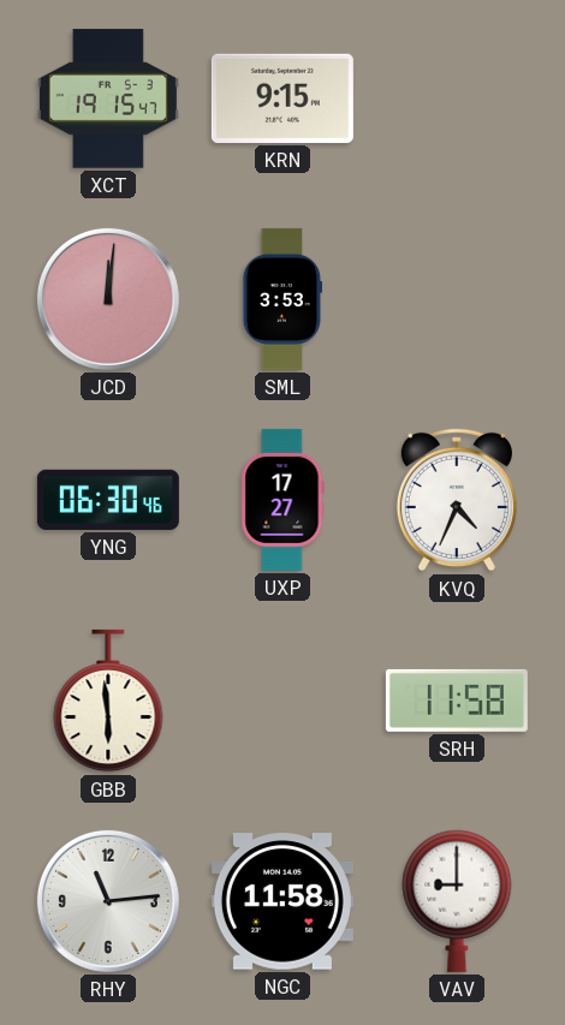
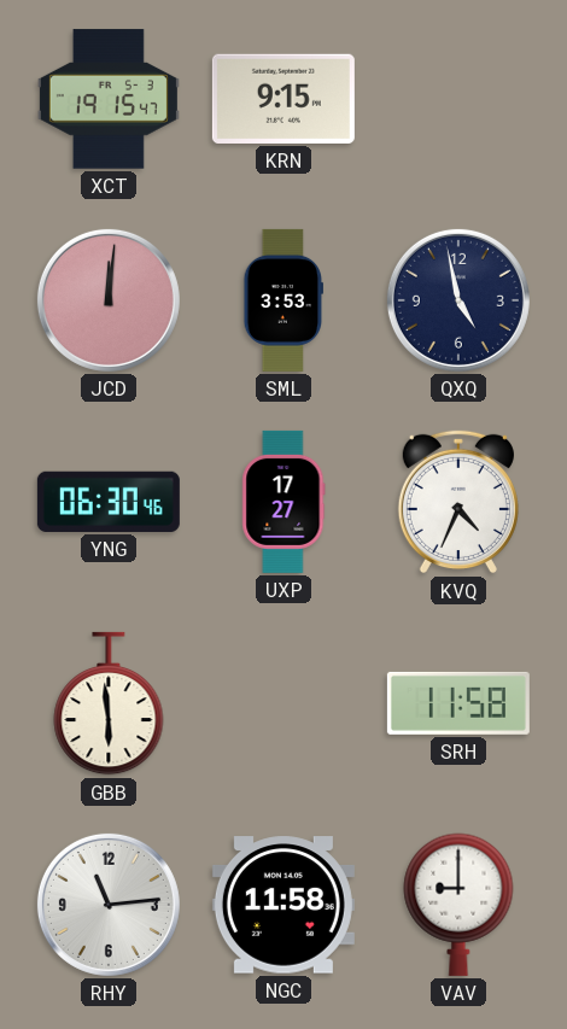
QXQ: none -> 4:58
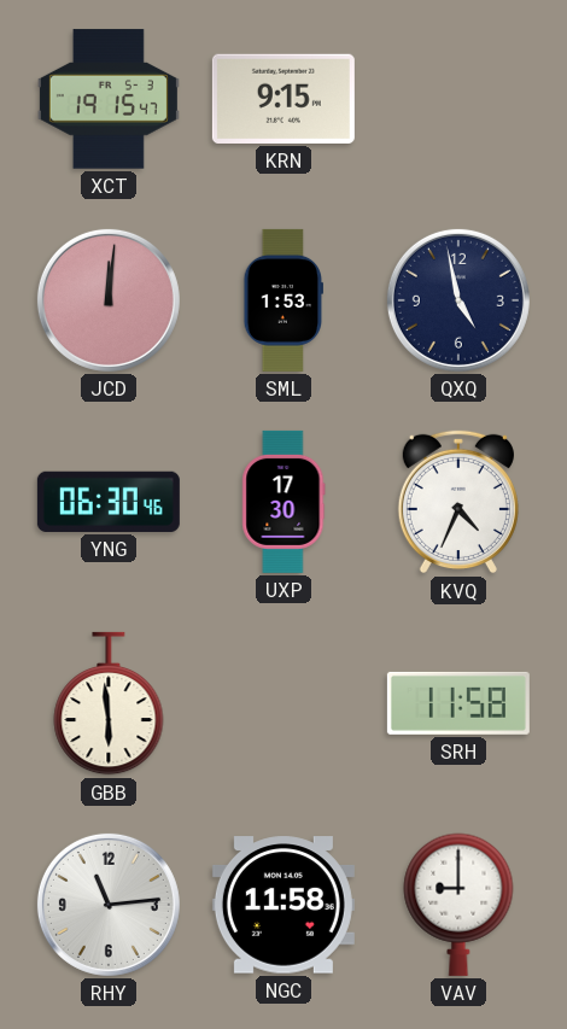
SML: 3:53 -> 1:53
UXP: 17:27 -> 17:30
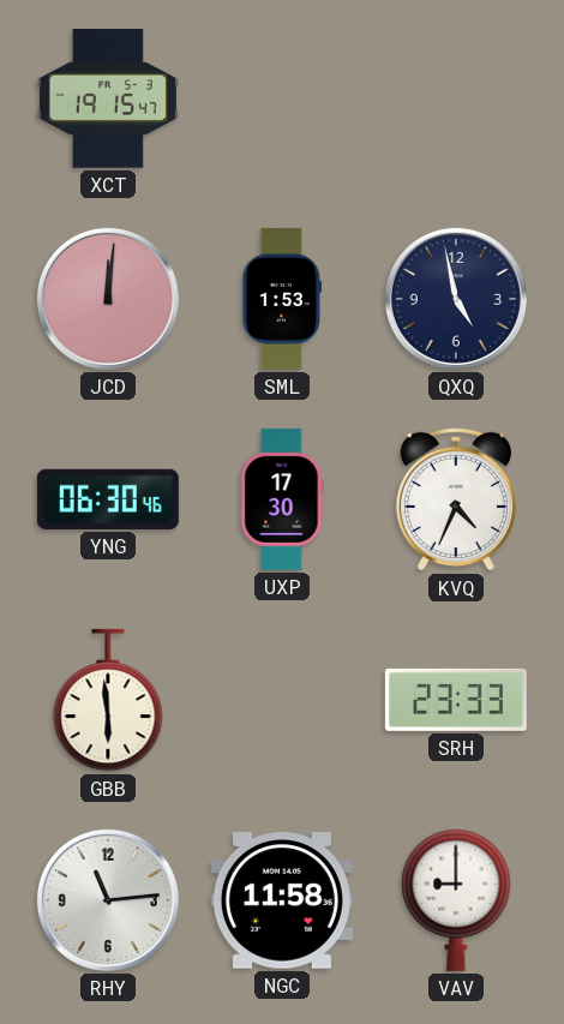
KRN: 9:15 -> none
SRH: 11:58 -> 23:33
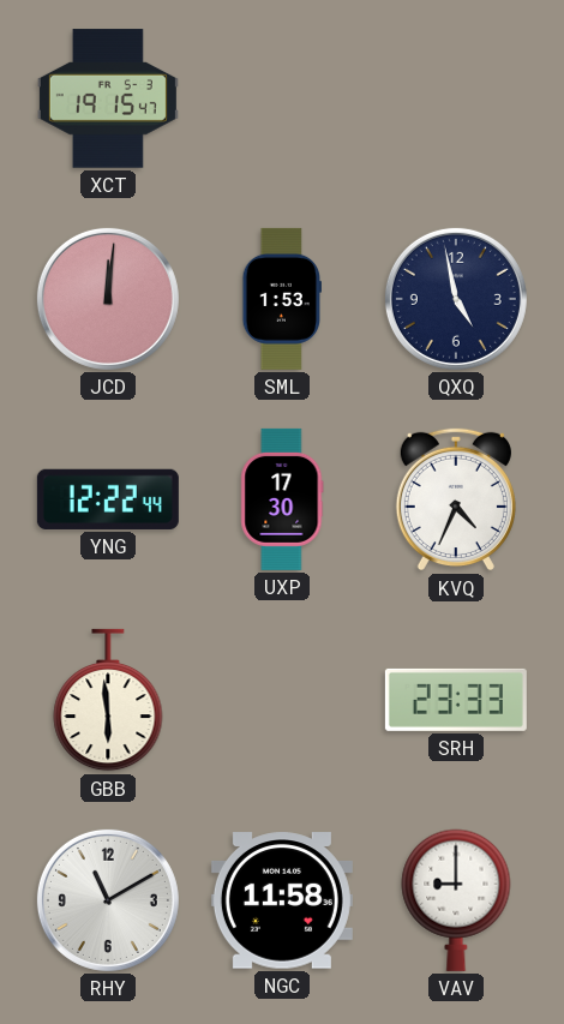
YNG: 06:30 -> 12:22
RHY: 11:14 -> 11:10
